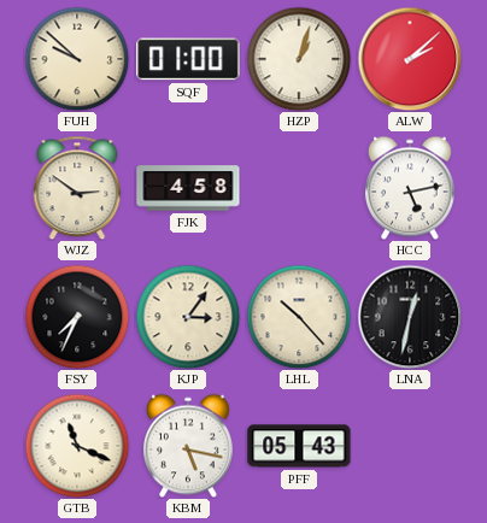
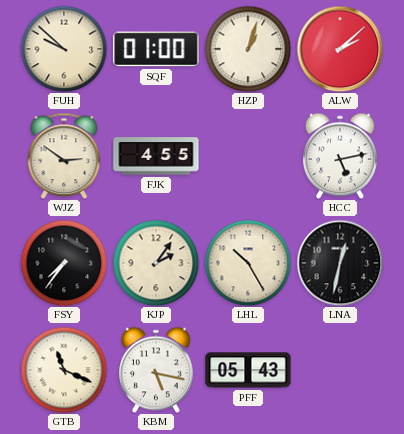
FJK: 4:58 -> 4:55
FSY: 7:34 -> 7:36
KJP: 3:06 -> 2:06
LHL: 10:23 -> 10:25
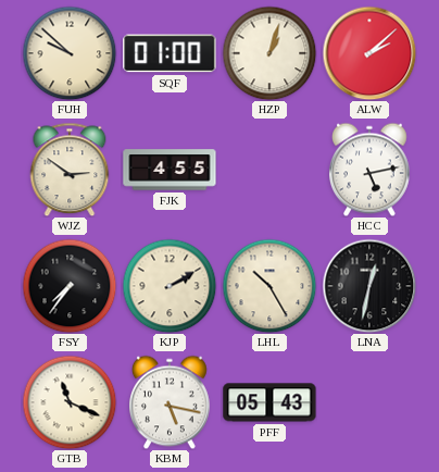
KJP: 2:06 -> 2:10
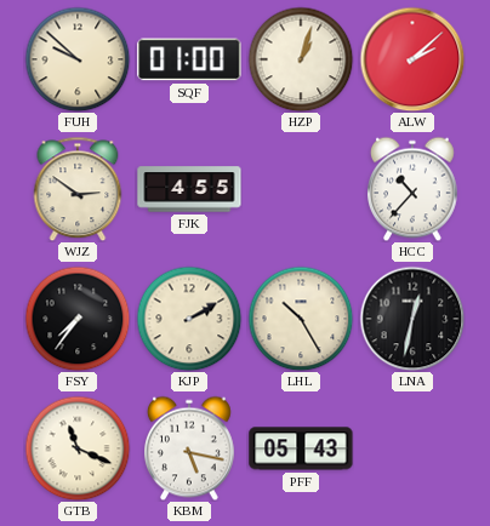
HCC: 5:13 -> 10:37
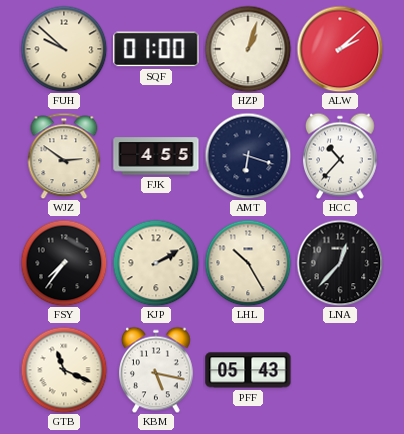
AMT: none -> 6:18
LNA: 12:32 -> 12:37
